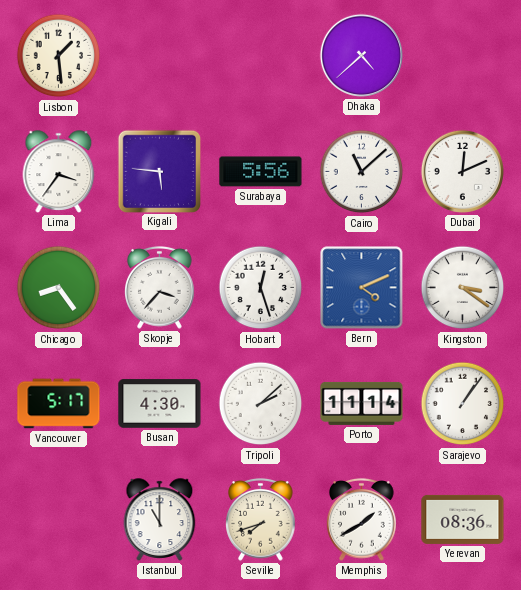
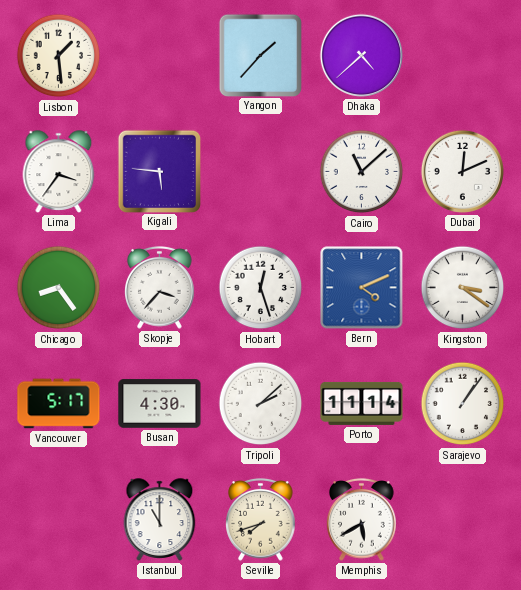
Yangon: none -> 1:37
Surabaya: 5:56 -> none
Memphis: 1:40 -> 5:40
Yerevan: 08:36 -> none
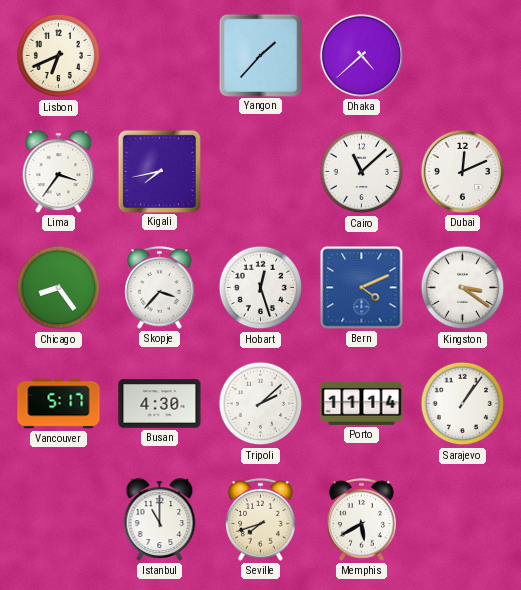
Lisbon: 1:29 -> 6:41
Kigali: 5:46 -> 7:43
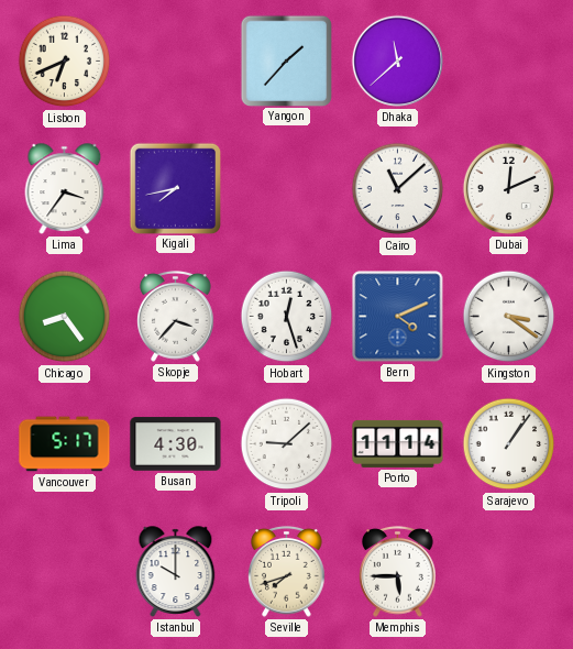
Dhaka: 4:38 -> 11:38
Tripoli: 2:08 -> 9:08
Istanbul: 11:00 -> 10:00
Memphis: 5:40 -> 5:45
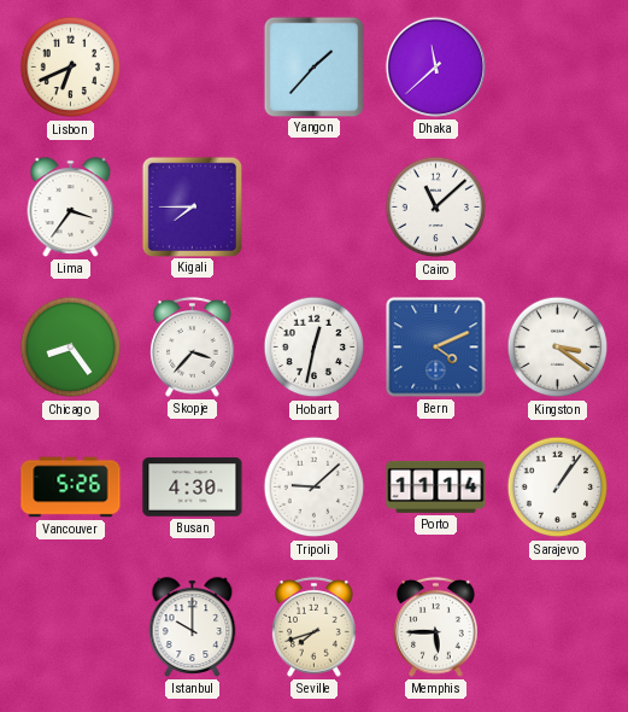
Kigali: 7:43 -> 7:45
Dubai: 12:11 -> none
Hobart: 12:27 -> 12:32
Vancouver: 5:17 -> 5:26
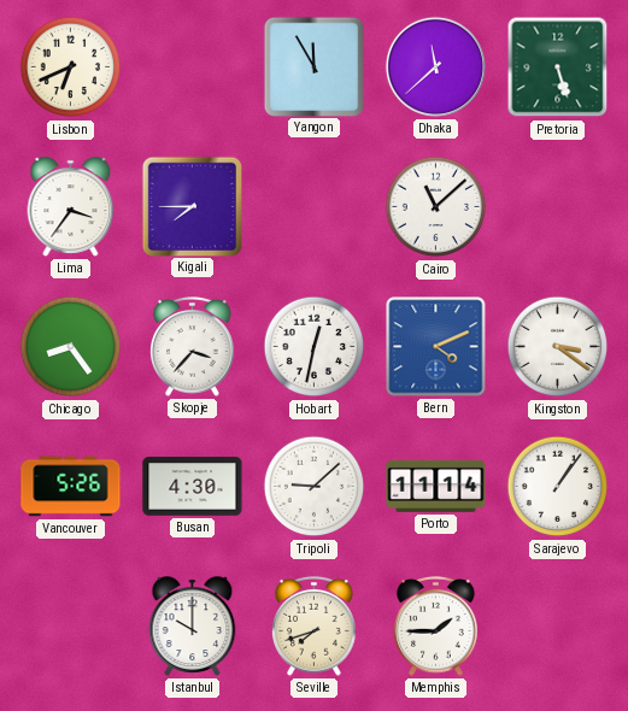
Yangon: 1:37 -> 11:55
Pretoria: none -> 5:27
Memphis: 5:45 -> 1:45
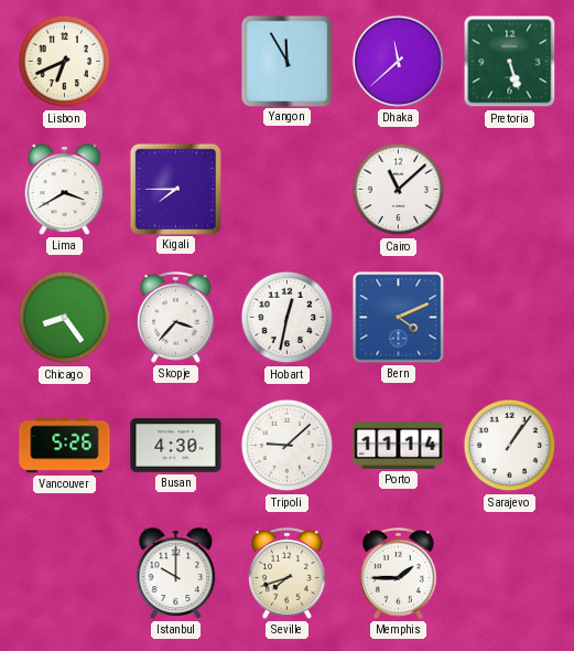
Lima: 3:36 -> 3:40
Kingston: 3:21 -> none
